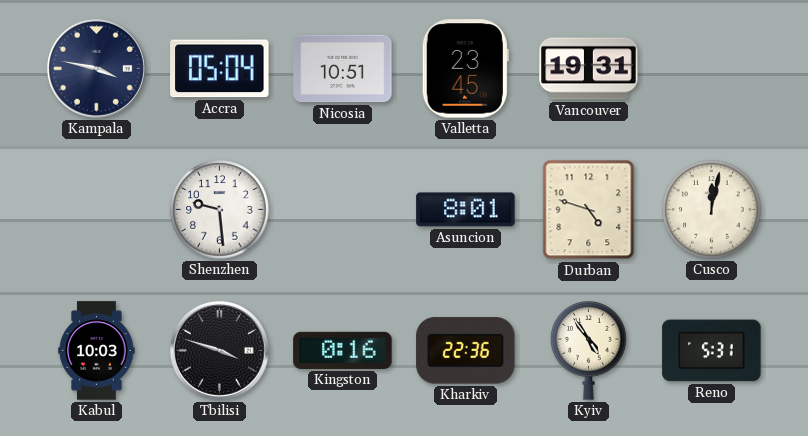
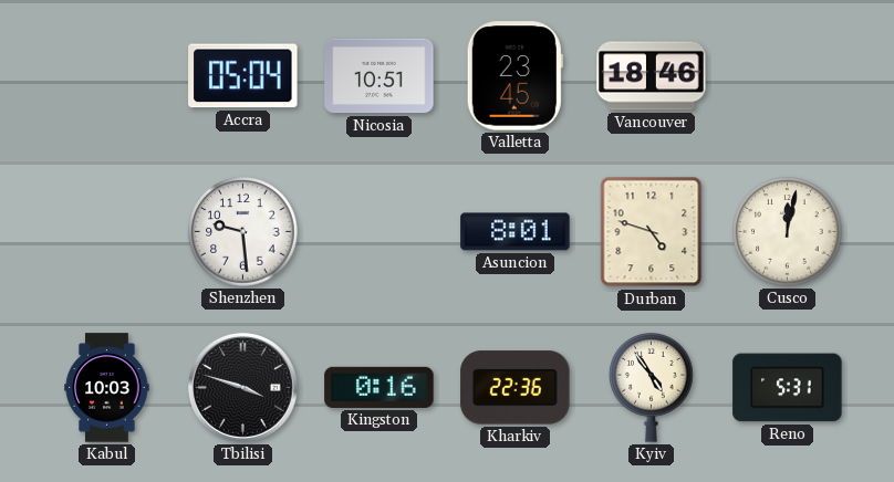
Kampala: 3:47 -> none
Vancouver: 19:31 -> 18:46
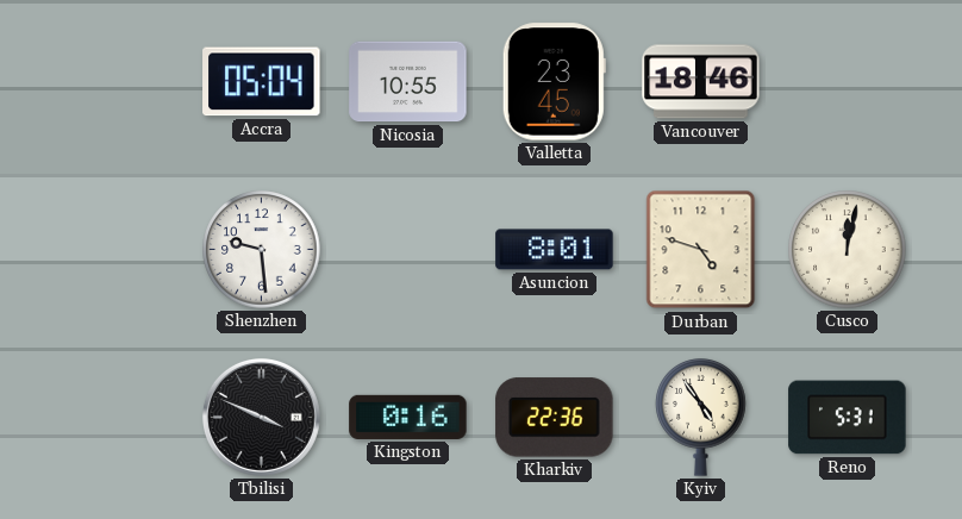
Nicosia: 10:51 -> 10:55
Kabul: 10:03 -> none
Tbilisi: 3:48 -> 3:49
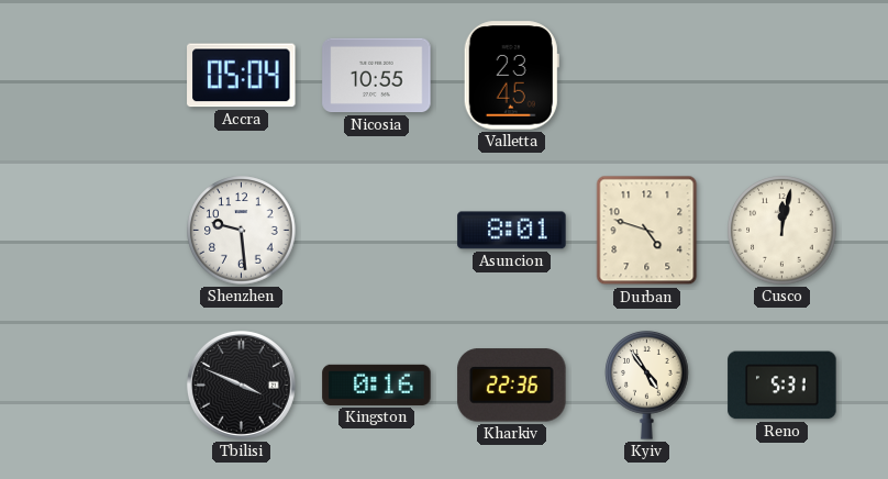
Vancouver: 18:46 -> none
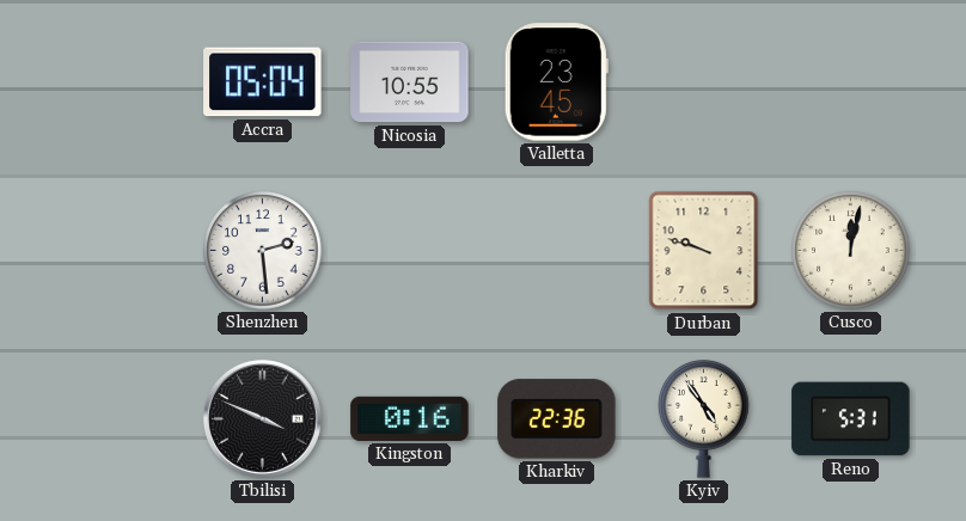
Shenzhen: 9:29 -> 2:29
Asuncion: 8:01 -> none
Durban: 4:48 -> 9:48
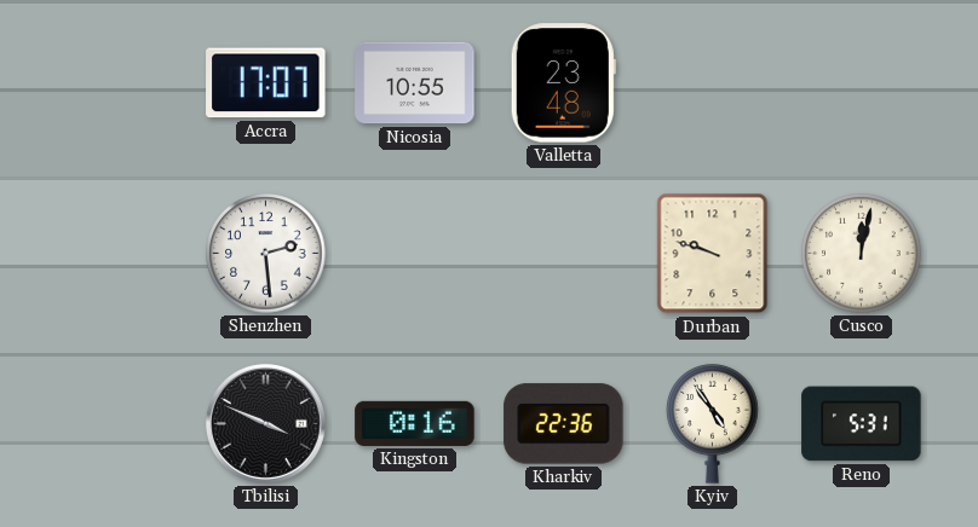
Accra: 05:04 -> 17:07
Valletta: 23:45 -> 23:48
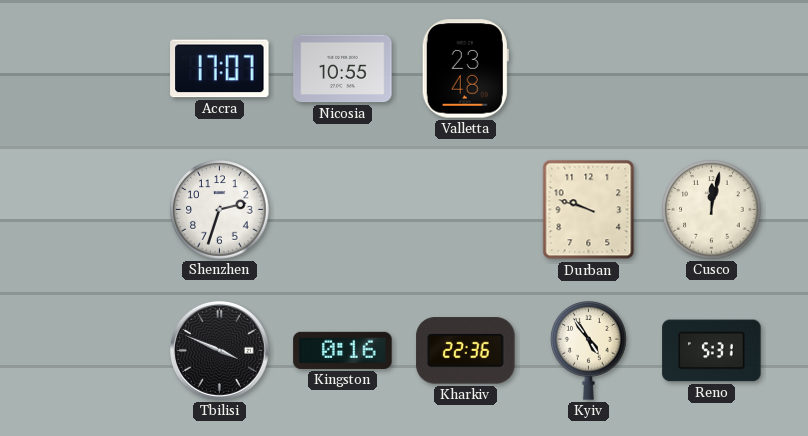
Shenzhen: 2:29 -> 2:33
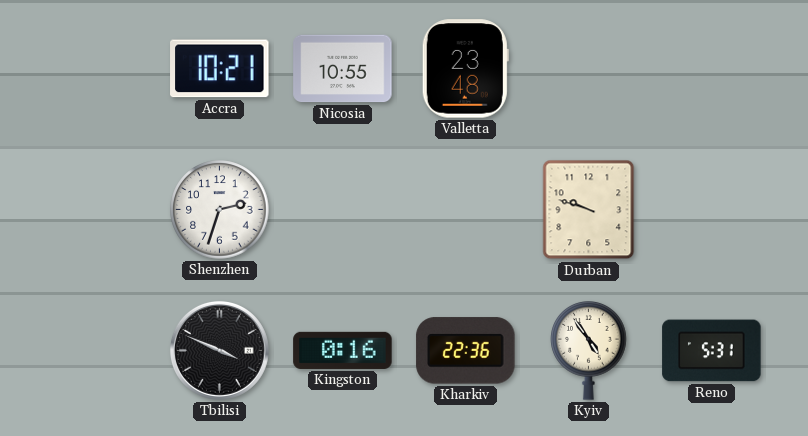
Accra: 17:07 -> 10:21
Cusco: 12:02 -> none
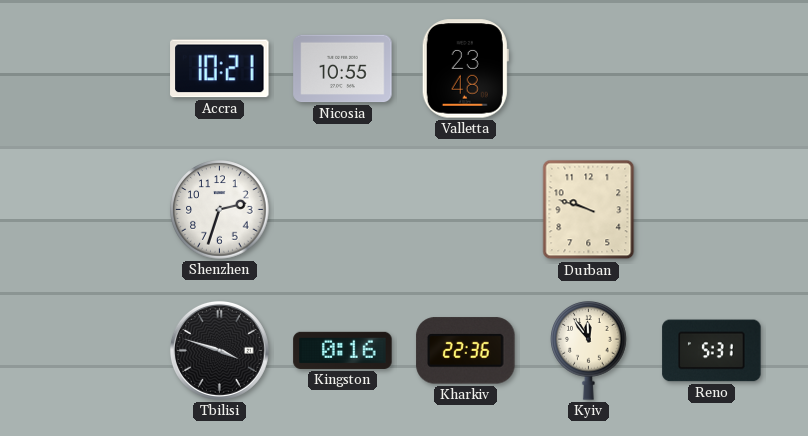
Tbilisi: 3:49 -> 3:48
Kyiv: 4:54 -> 11:54
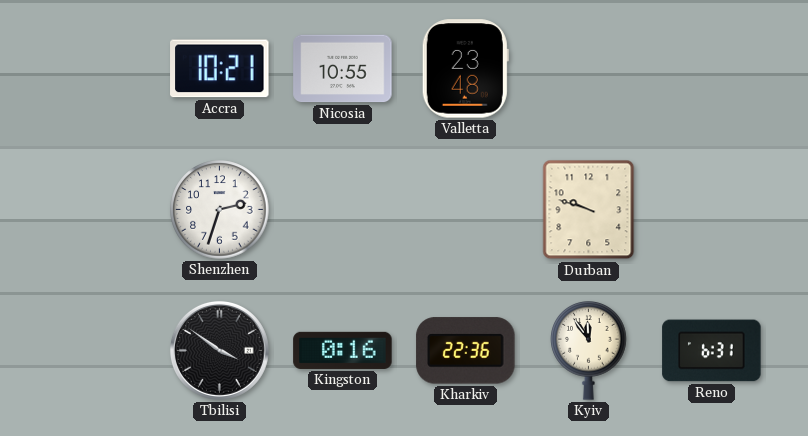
Tbilisi: 3:48 -> 3:51
Reno: 5:31 -> 6:31
